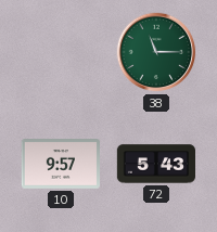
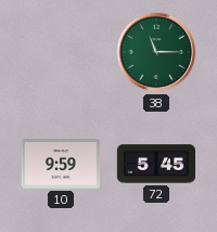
10: 9:57 -> 9:59
72: 5:43 -> 5:45
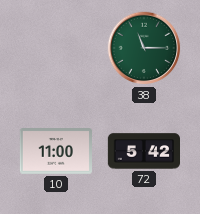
10: 9:59 -> 11:00
72: 5:45 -> 5:42
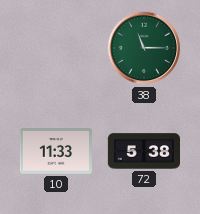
10: 11:00 -> 11:33
72: 5:42 -> 5:38
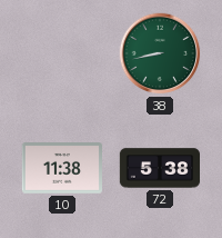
38: 11:15 -> 8:43
10: 11:33 -> 11:38
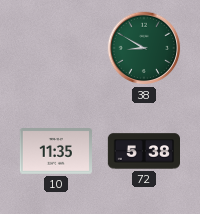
38: 8:43 -> 8:50
10: 11:38 -> 11:35
